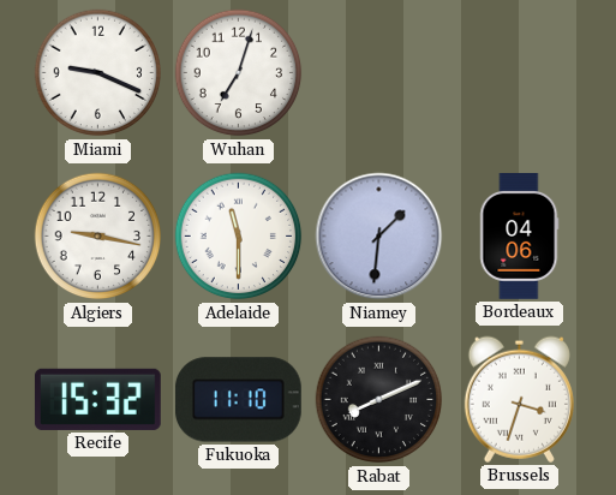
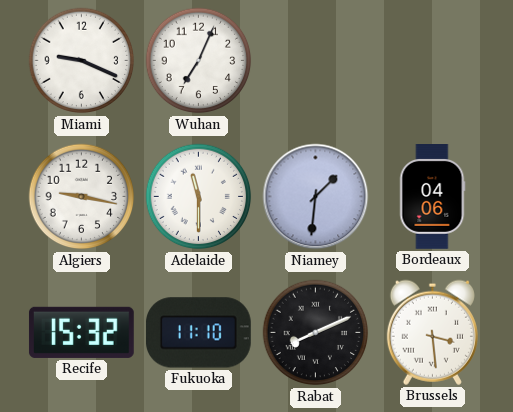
Wuhan: 7:03 -> 7:04
Brussels: 3:33 -> 3:29
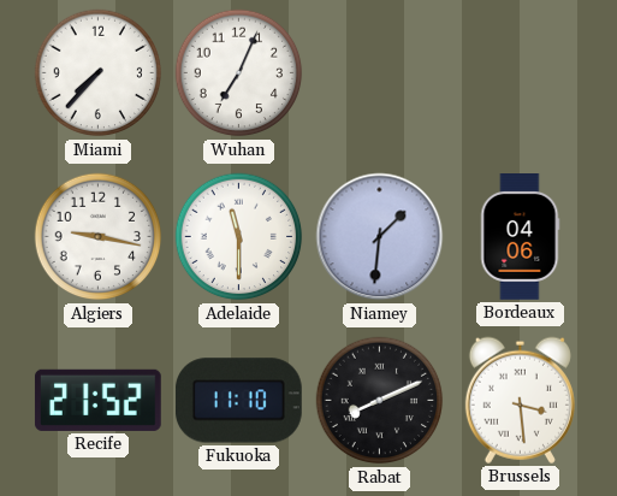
Miami: 9:19 -> 7:37
Recife: 15:32 -> 21:52
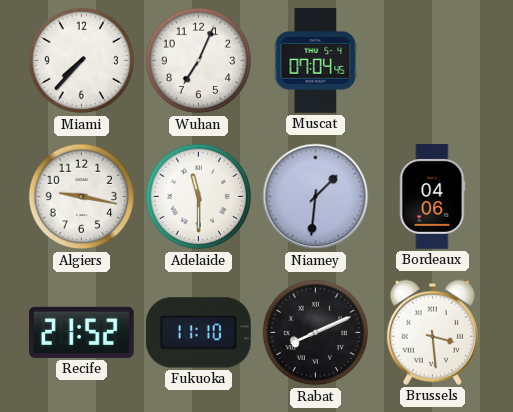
Muscat: none -> 07:04
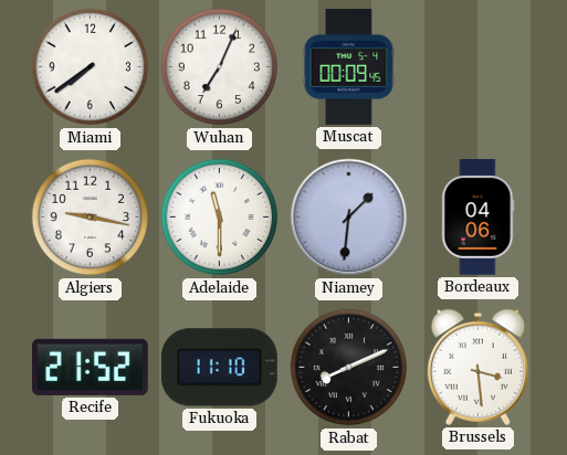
Miami: 7:37 -> 7:39
Muscat: 07:04 -> 00:09
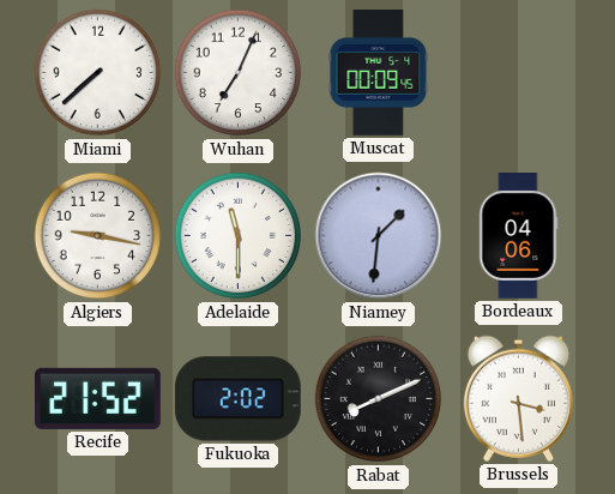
Miami: 7:39 -> 7:38
Fukuoka: 11:10 -> 2:02
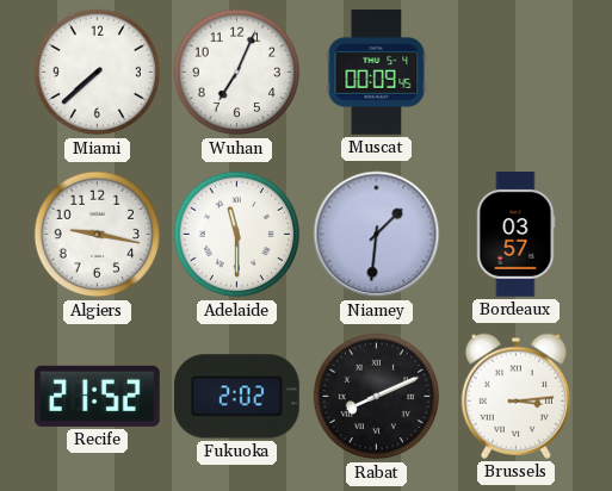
Bordeaux: 04:06 -> 03:57
Brussels: 3:29 -> 3:14
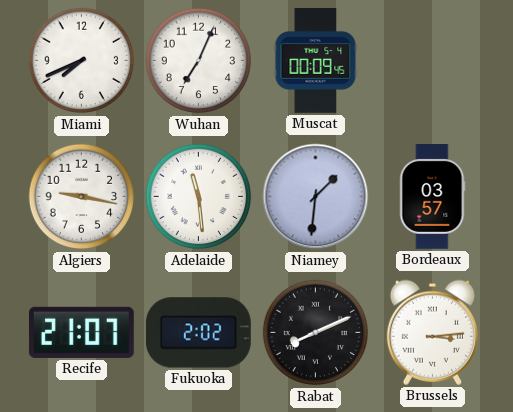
Miami: 7:38 -> 7:41
Adelaide: 11:30 -> 11:29
Recife: 21:52 -> 21:07
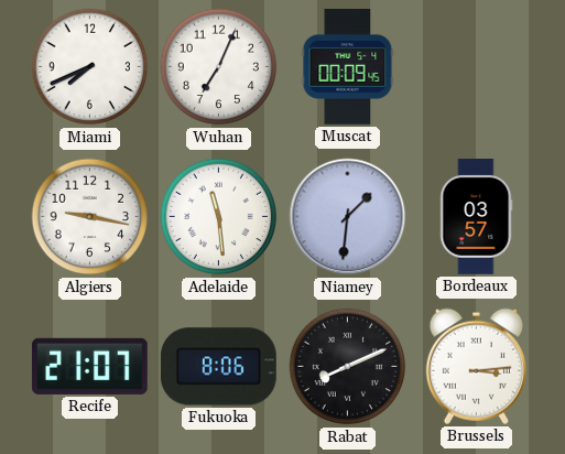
Fukuoka: 2:02 -> 8:06
